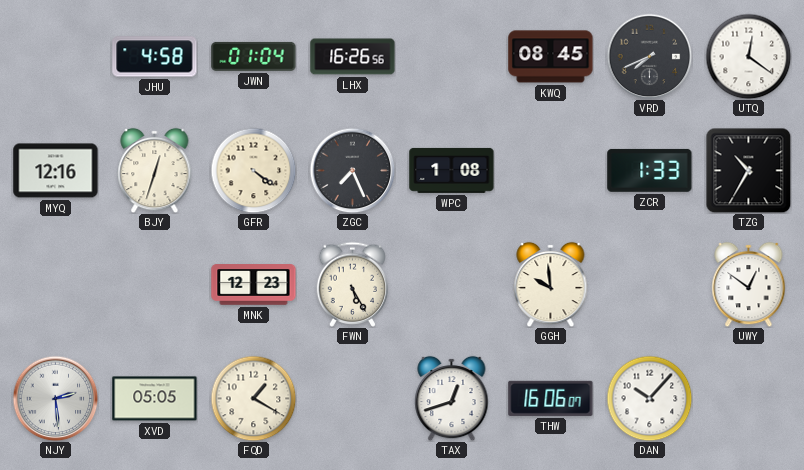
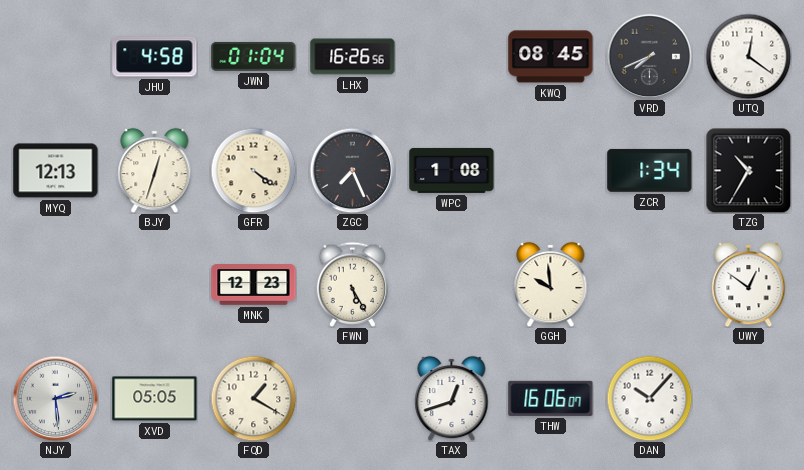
MYQ: 12:16 -> 12:13
ZCR: 1:33 -> 1:34
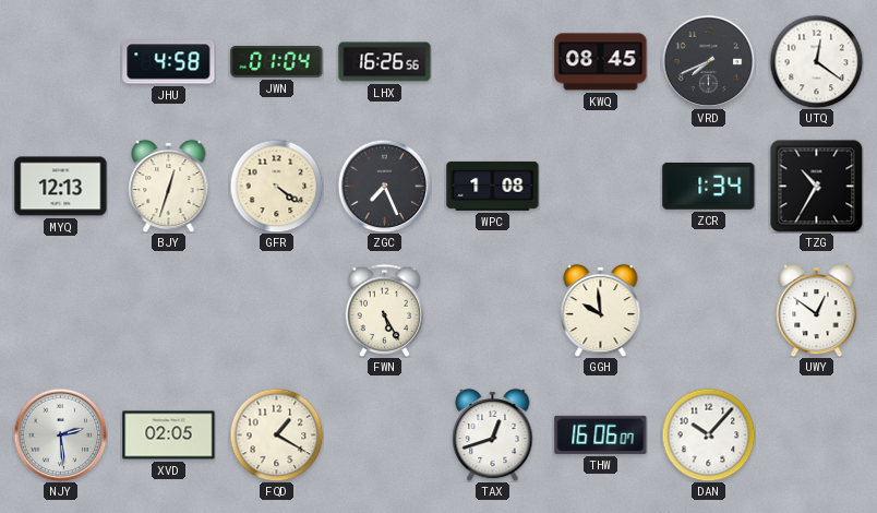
MNK: 12:23 -> none
XVD: 05:05 -> 02:05
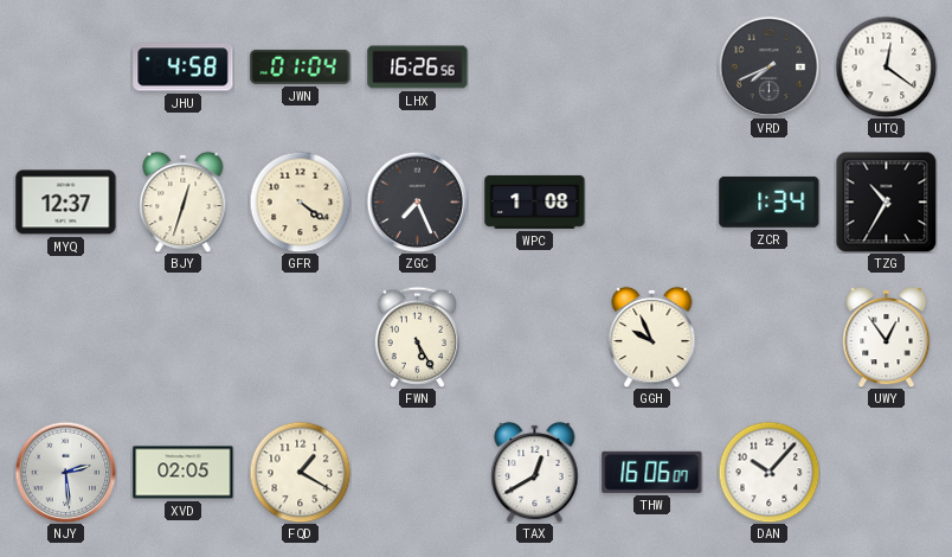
KWQ: 08:45 -> none
MYQ: 12:13 -> 12:37
GGH: 9:59 -> 9:56
UWY: 12:51 -> 12:54
TAX: 12:42 -> 12:40
